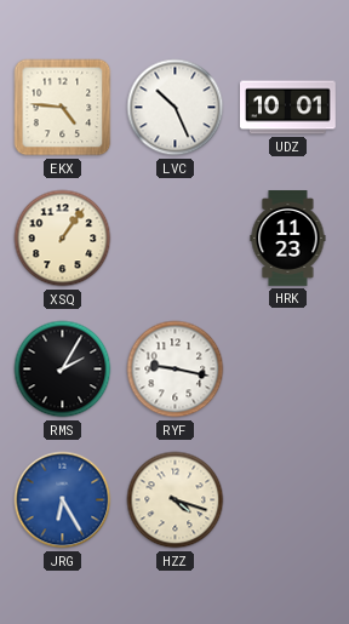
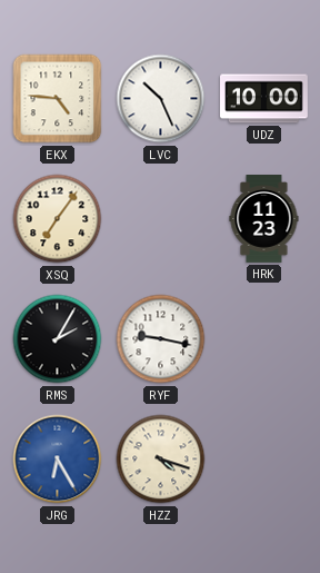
UDZ: 10:01 -> 10:00
XSQ: 1:06 -> 7:06
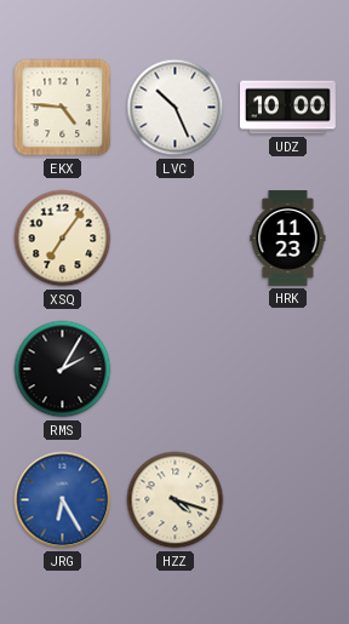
RYF: 9:17 -> none
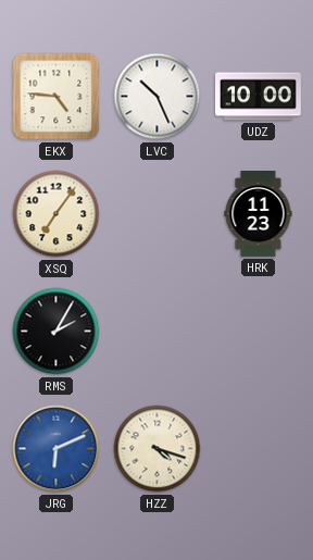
JRG: 6:25 -> 6:11
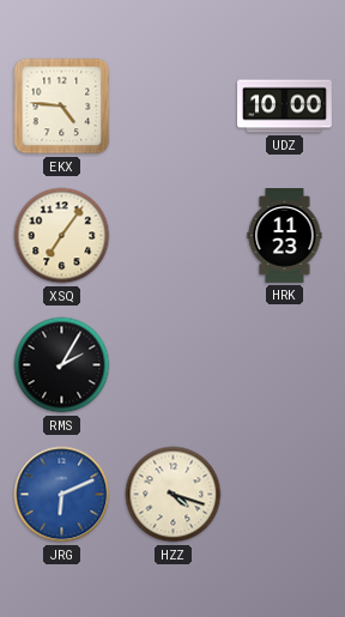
LVC: 10:26 -> none
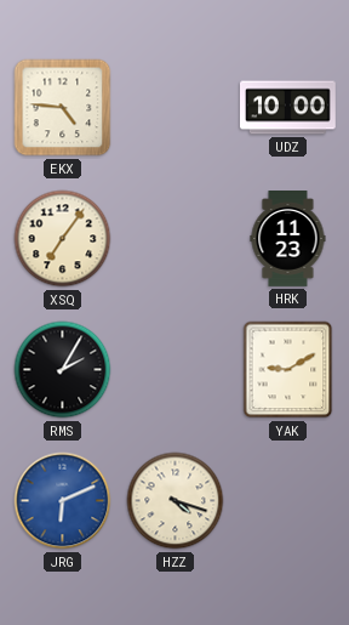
YAK: none -> 9:10
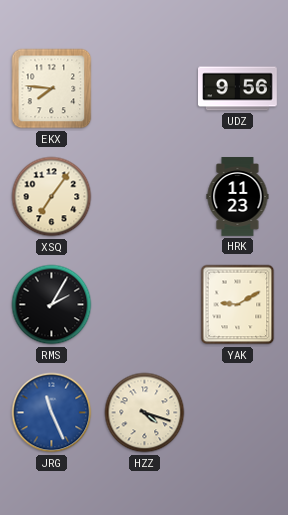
EKX: 4:46 -> 7:46
UDZ: 10:00 -> 9:56
JRG: 6:11 -> 11:26
